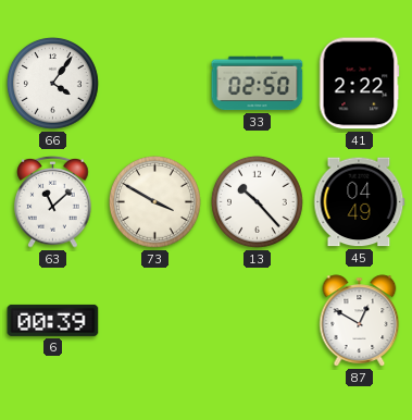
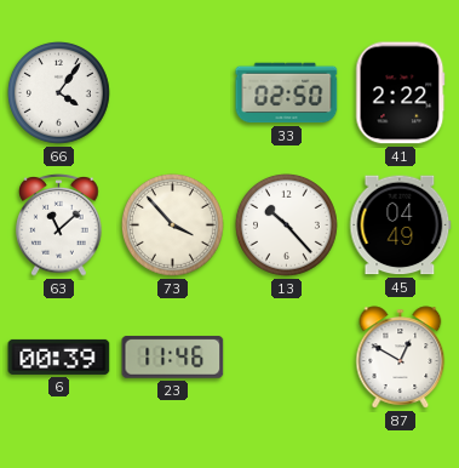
73: 3:50 -> 3:53
23: none -> 11:46
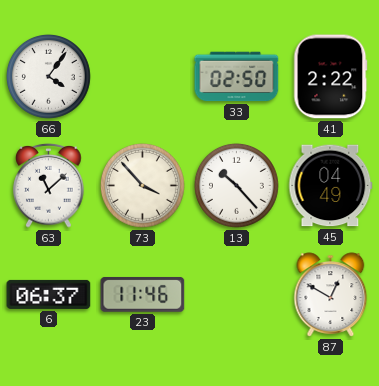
6: 00:39 -> 06:37
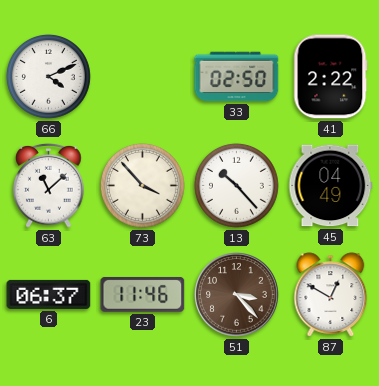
66: 4:06 -> 4:11
51: none -> 3:23
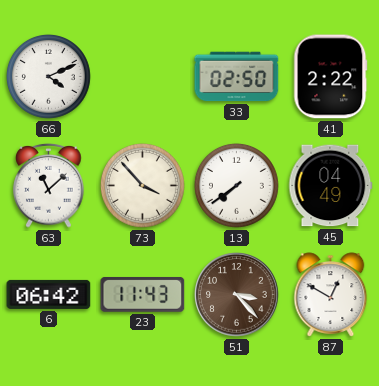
13: 10:23 -> 7:39
6: 06:37 -> 06:42
23: 11:46 -> 11:43
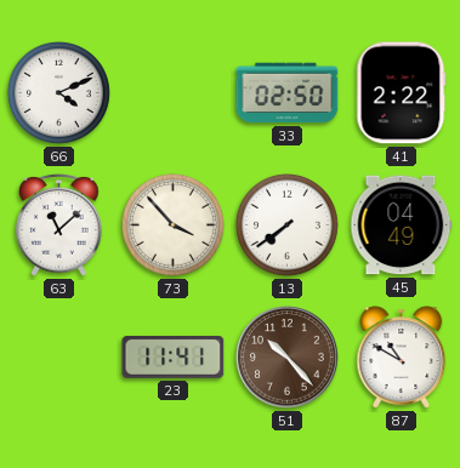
6: 06:42 -> none
23: 11:43 -> 11:41
51: 3:23 -> 10:23
87: 12:50 -> 10:50
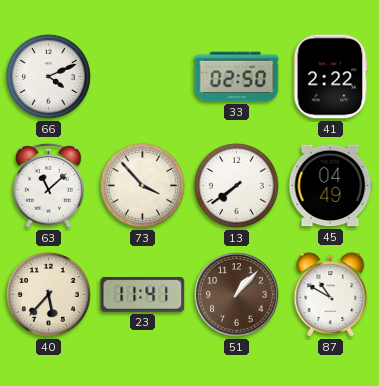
40: none -> 5:37
51: 10:23 -> 1:07
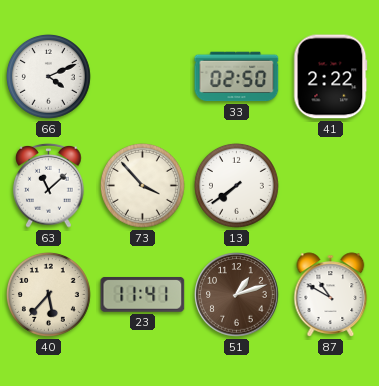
45: 04:49 -> none
51: 1:07 -> 1:12
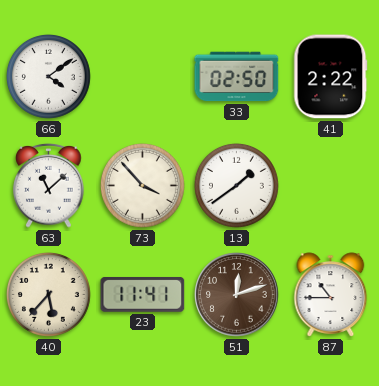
66: 4:11 -> 4:09
13: 7:39 -> 1:39
51: 1:12 -> 12:12
87: 10:50 -> 10:45
